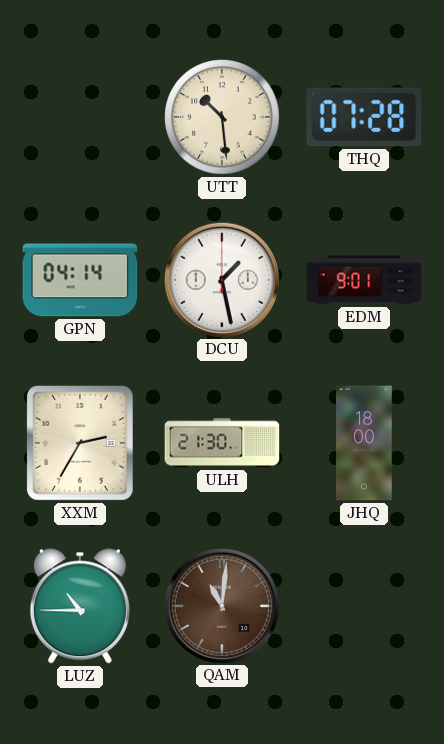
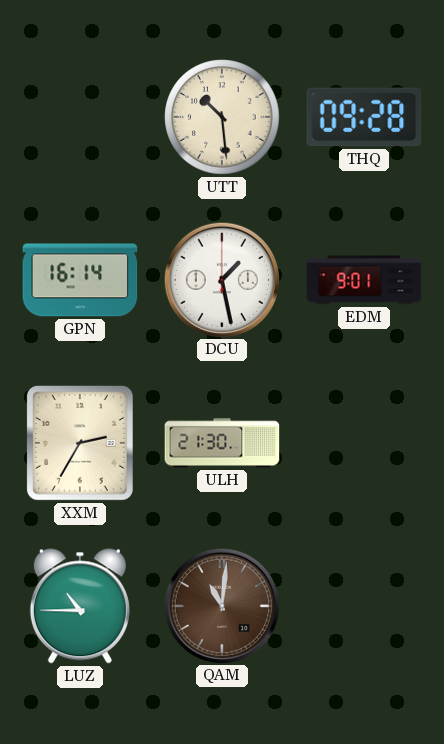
THQ: 07:28 -> 09:28
GPN: 04:14 -> 16:14
JHQ: 18:00 -> none
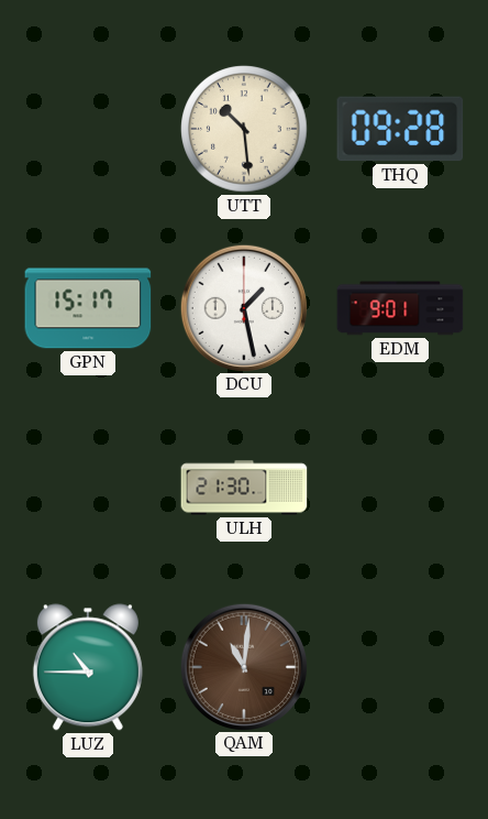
GPN: 16:14 -> 15:17
XXM: 2:35 -> none
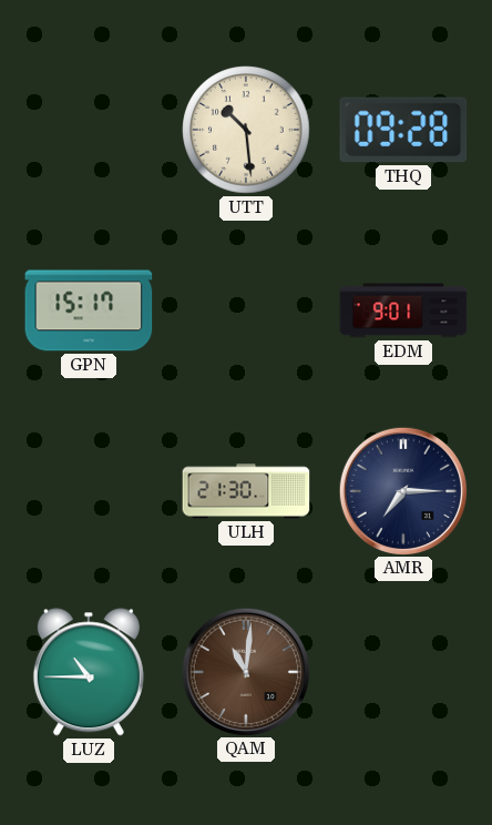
DCU: 1:28 -> none
AMR: none -> 7:15
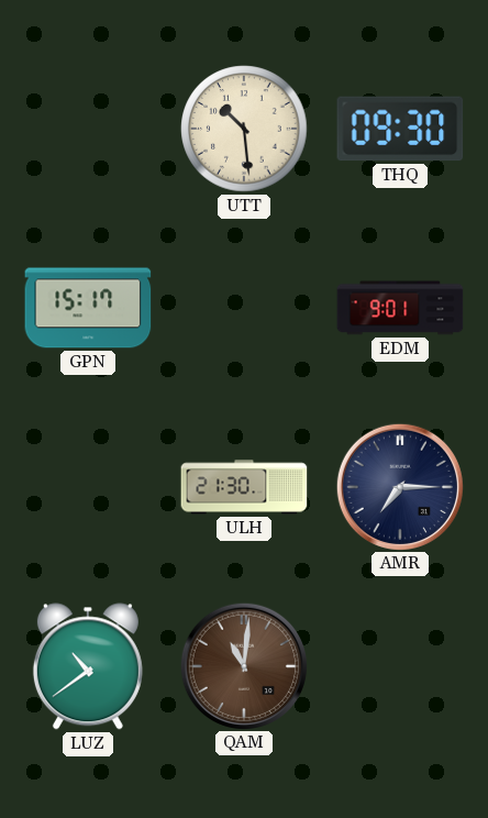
THQ: 09:28 -> 09:30
LUZ: 10:45 -> 10:39
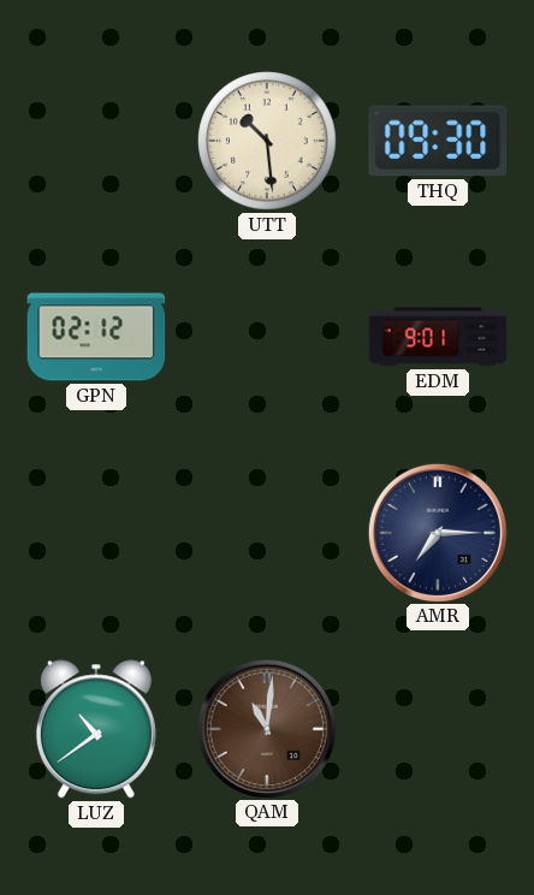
GPN: 15:17 -> 02:12
ULH: 21:30 -> none
